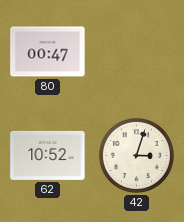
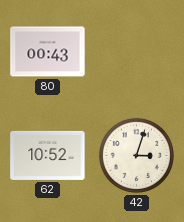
80: 00:47 -> 00:43
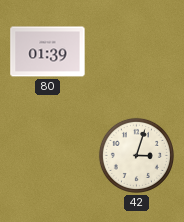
80: 00:43 -> 01:39
62: 10:52 -> none
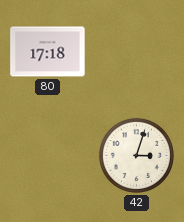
80: 01:39 -> 17:18
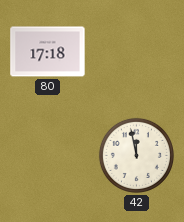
42: 3:03 -> 11:58
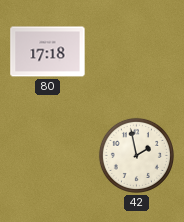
42: 11:58 -> 1:58
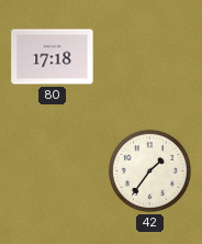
42: 1:58 -> 1:36
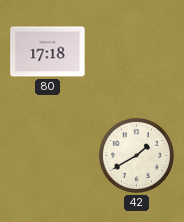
42: 1:36 -> 1:40
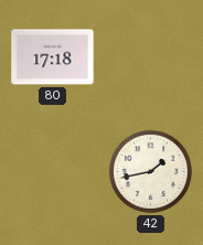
42: 1:40 -> 1:43
